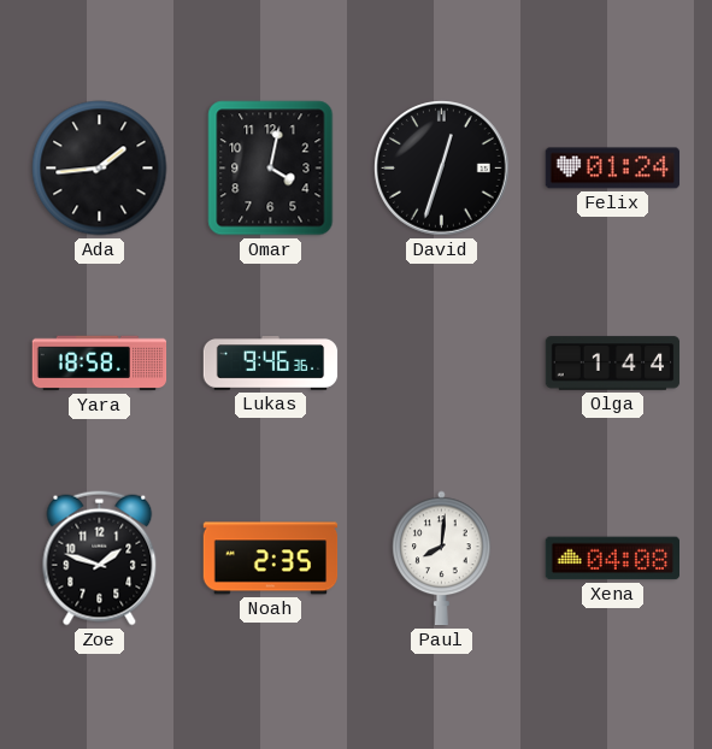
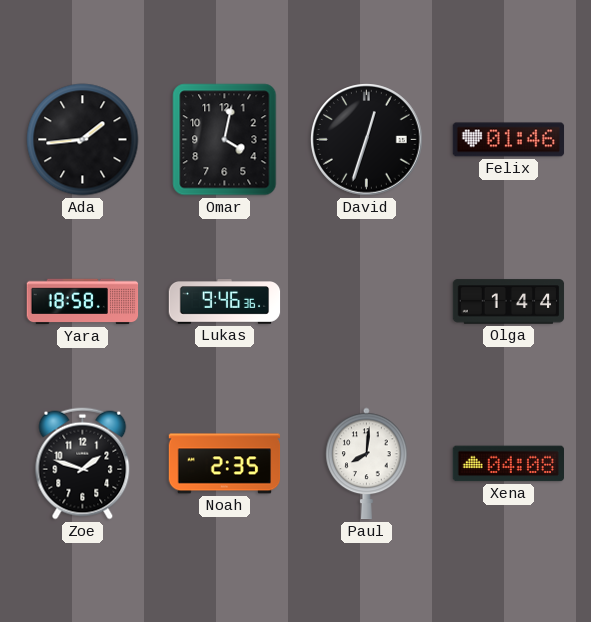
Felix: 01:24 -> 01:46
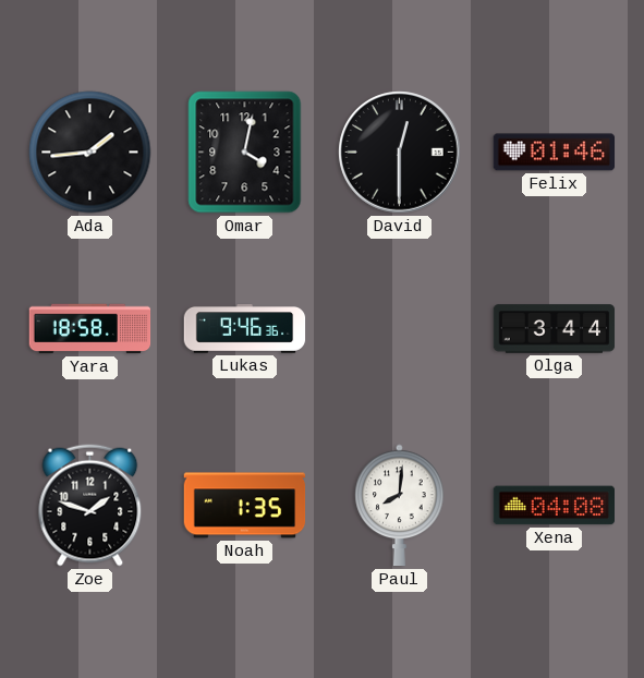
David: 12:33 -> 12:30
Olga: 1:44 -> 3:44
Noah: 2:35 -> 1:35
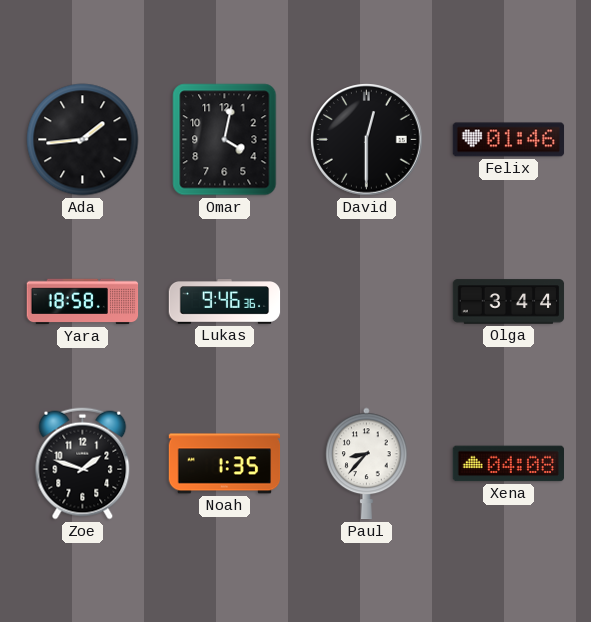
Paul: 8:01 -> 8:37
